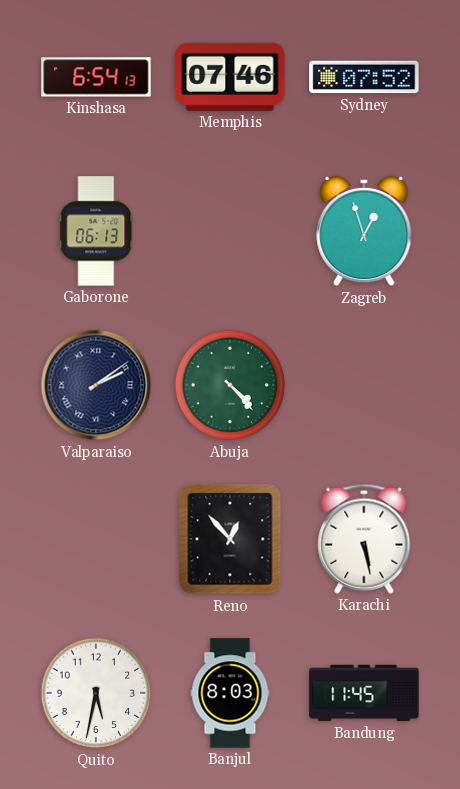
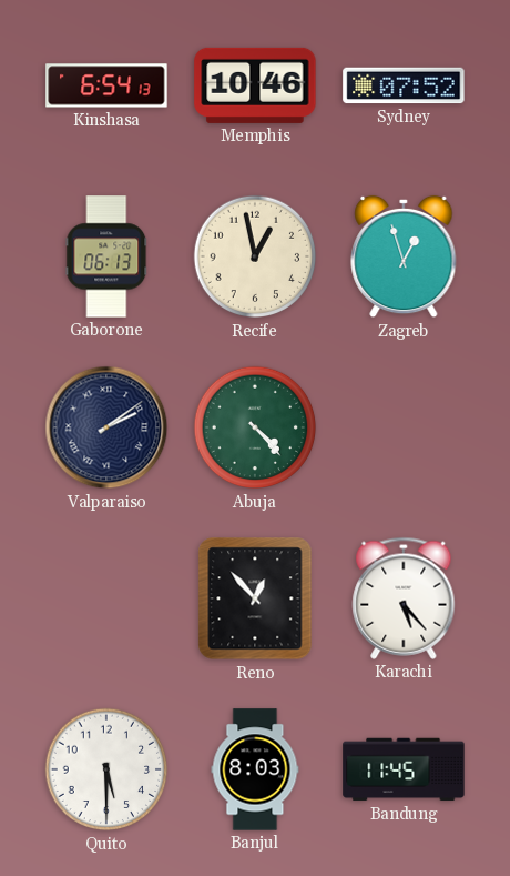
Memphis: 07:46 -> 10:46
Recife: none -> 12:58
Karachi: 5:28 -> 5:23
Quito: 5:32 -> 5:30
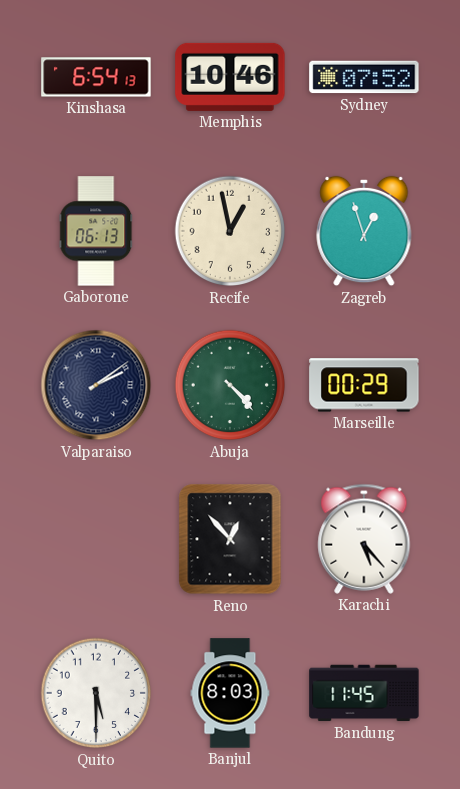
Marseille: none -> 00:29
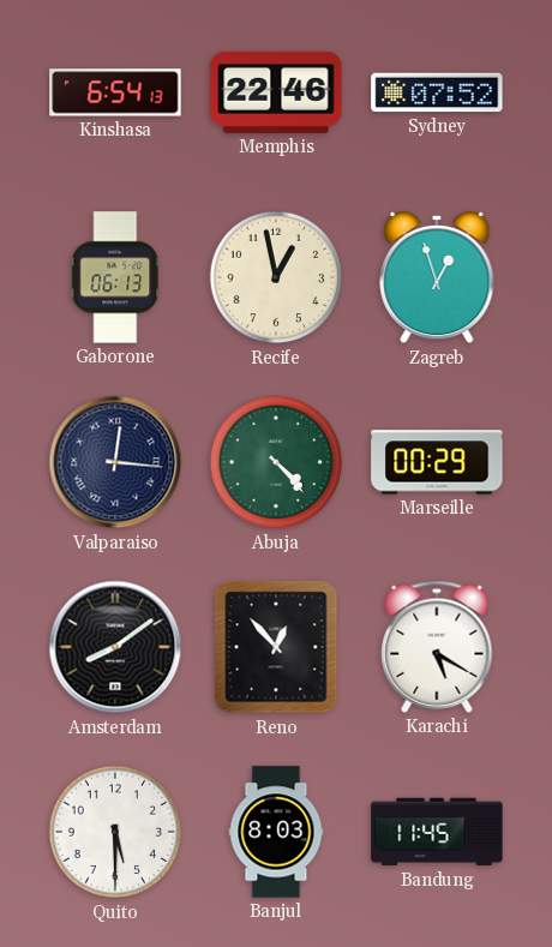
Memphis: 10:46 -> 22:46
Valparaiso: 2:09 -> 12:16
Amsterdam: none -> 8:09
Karachi: 5:23 -> 5:20
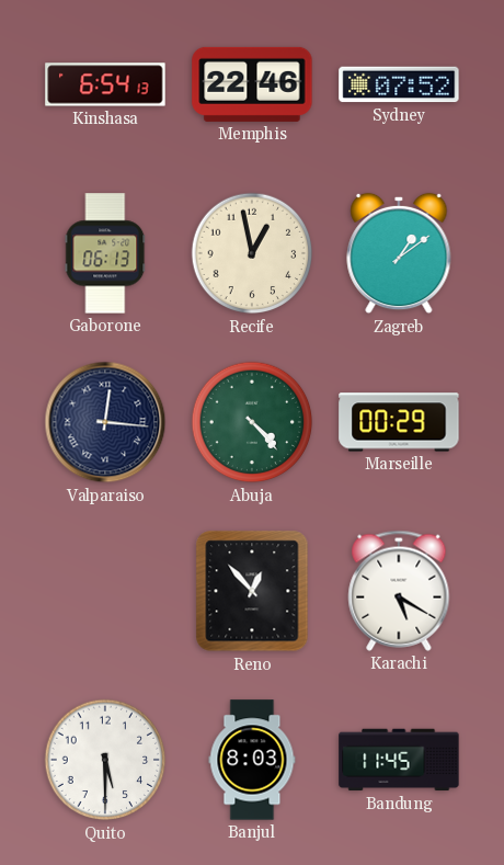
Zagreb: 12:57 -> 1:09
Amsterdam: 8:09 -> none
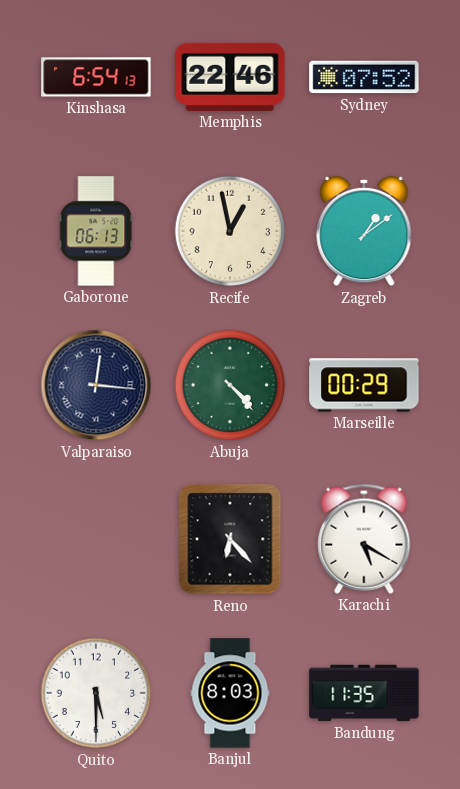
Reno: 12:53 -> 6:23
Bandung: 11:45 -> 11:35
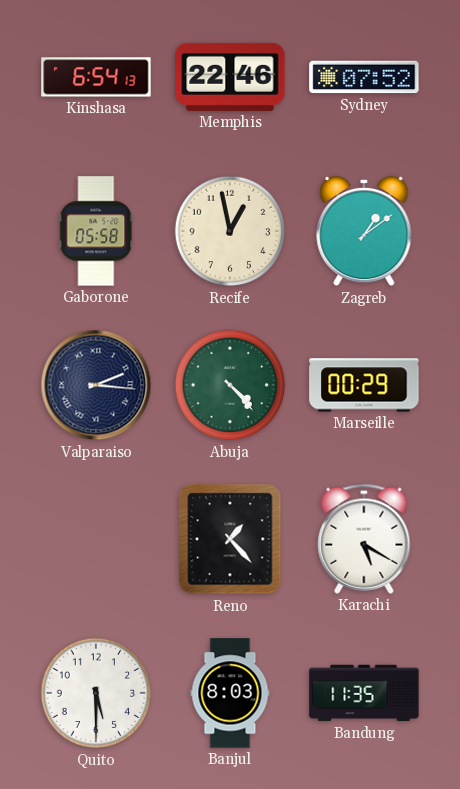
Gaborone: 06:13 -> 05:58
Valparaiso: 12:16 -> 2:16
Reno: 6:23 -> 1:23
